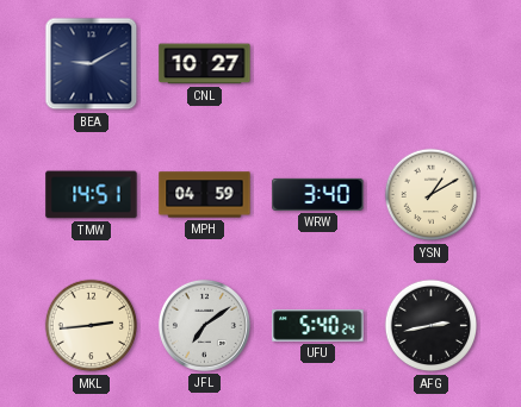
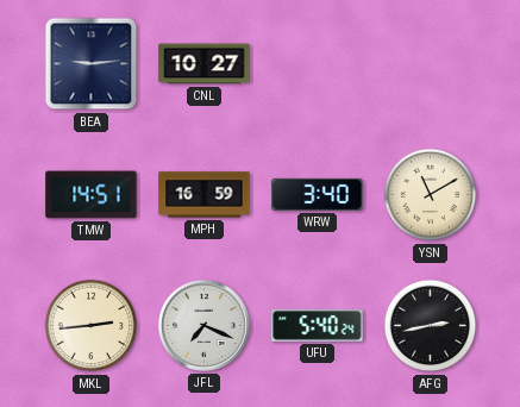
BEA: 9:10 -> 9:14
MPH: 04:59 -> 16:59
YSN: 1:10 -> 11:10
JFL: 7:09 -> 7:19
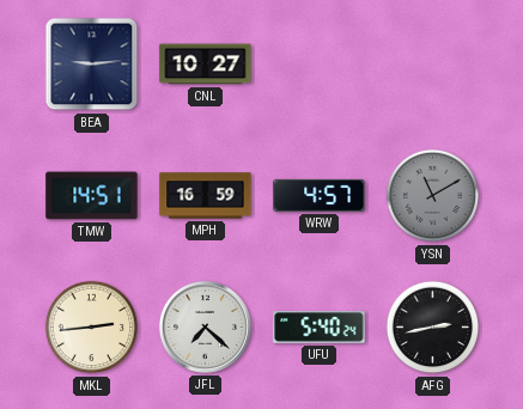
WRW: 3:40 -> 4:57
YSN dial: cream -> grey
JFL: 7:19 -> 7:22
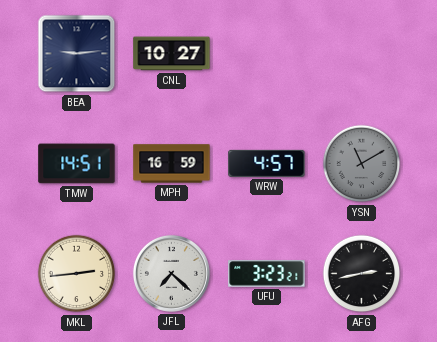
UFU: 5:40 -> 3:23
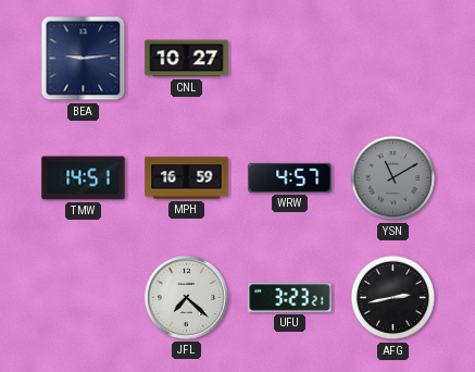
MKL: 2:44 -> none
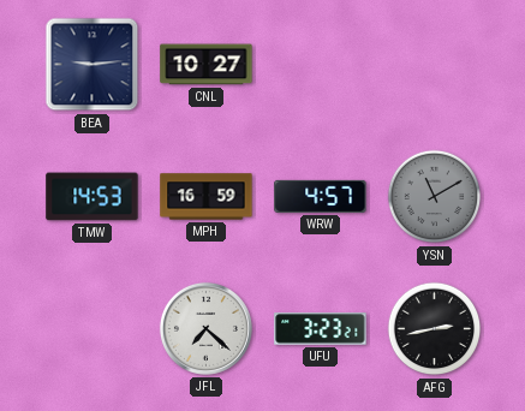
TMW: 14:51 -> 14:53
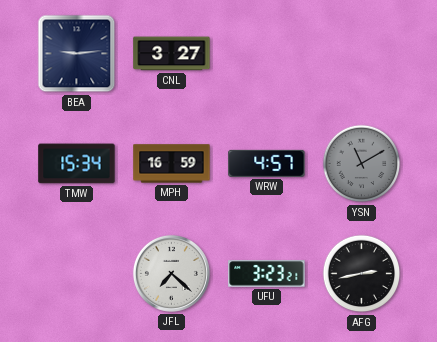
CNL: 10:27 -> 3:27
TMW: 14:53 -> 15:34
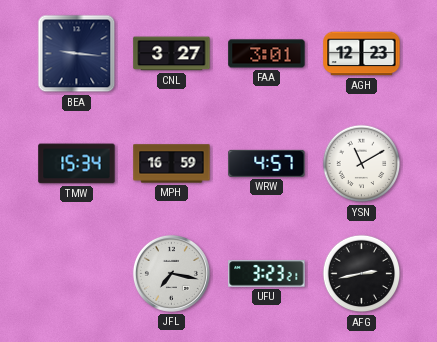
BEA: 9:14 -> 9:16
FAA: none -> 3:01
AGH: none -> 12:23
YSN dial: grey -> white
JFL: 7:22 -> 7:17
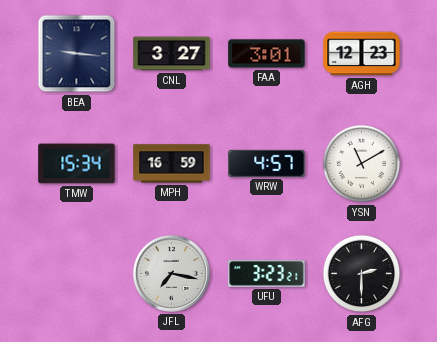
AFG: 2:43 -> 2:30
